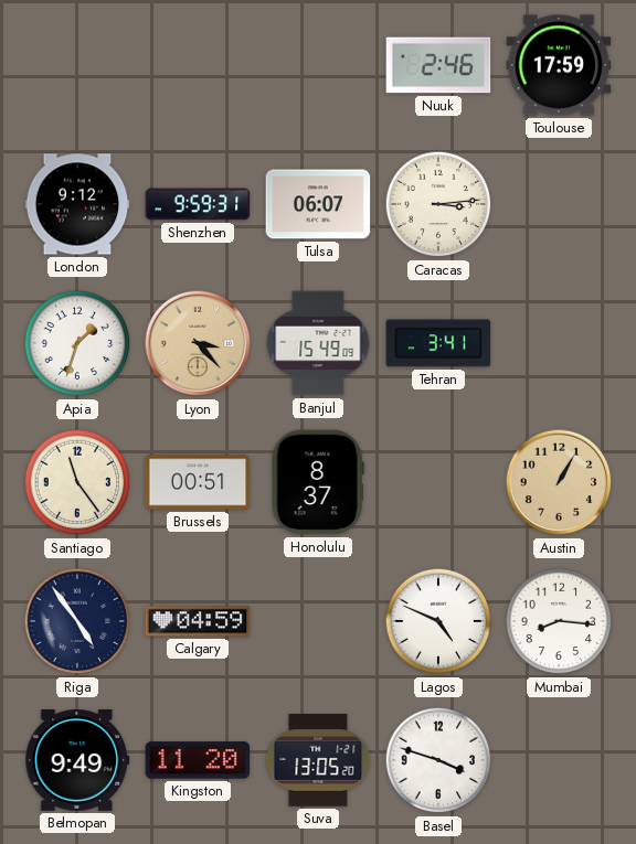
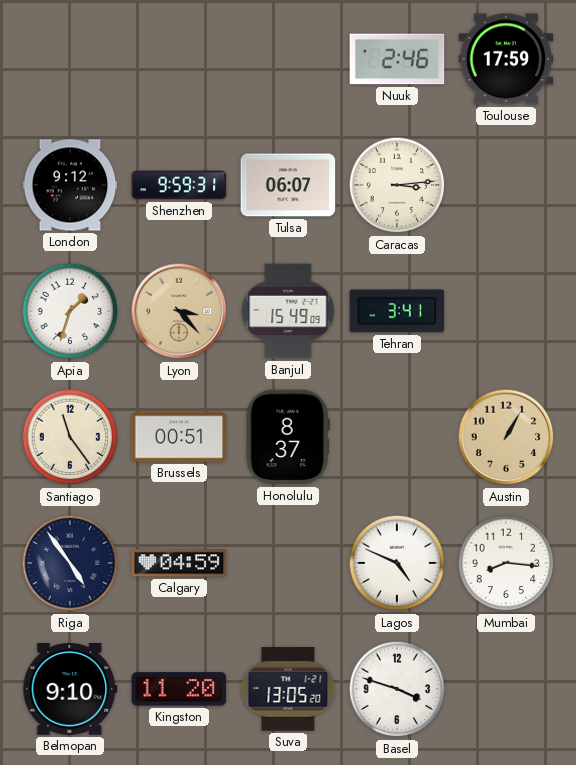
Belmopan: 9:49 -> 9:10
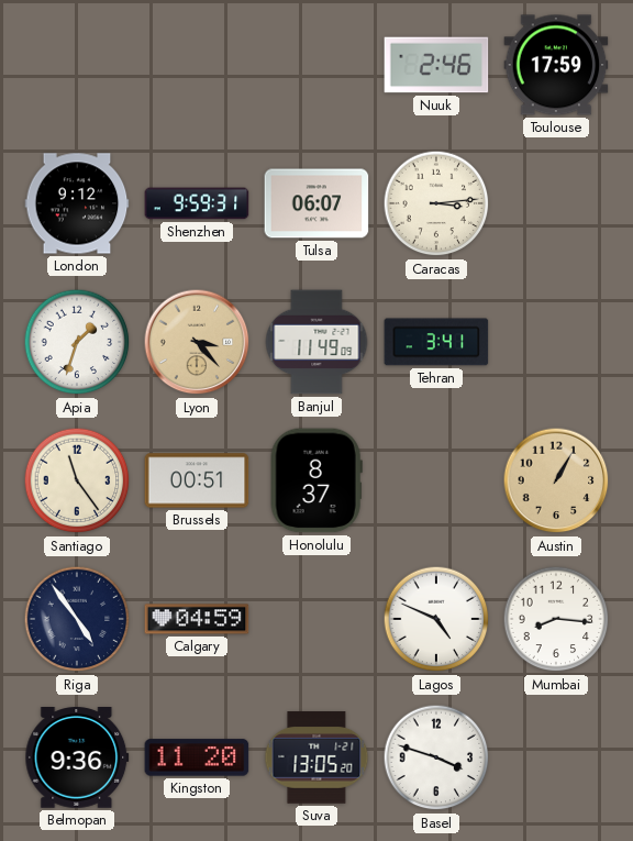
Banjul: 15:49 -> 11:49
Belmopan: 9:10 -> 9:36
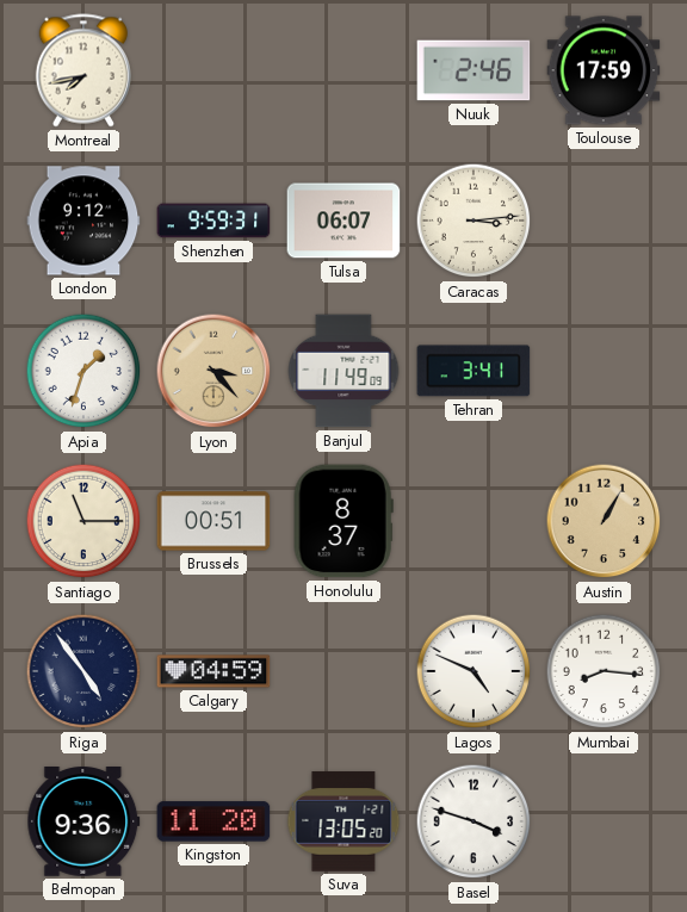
Montreal: none -> 7:43
Santiago: 11:24 -> 11:15
